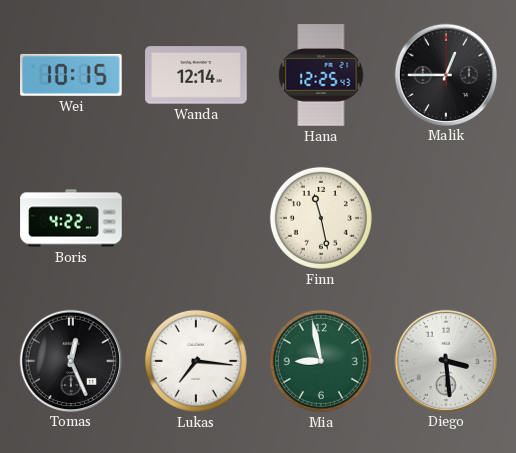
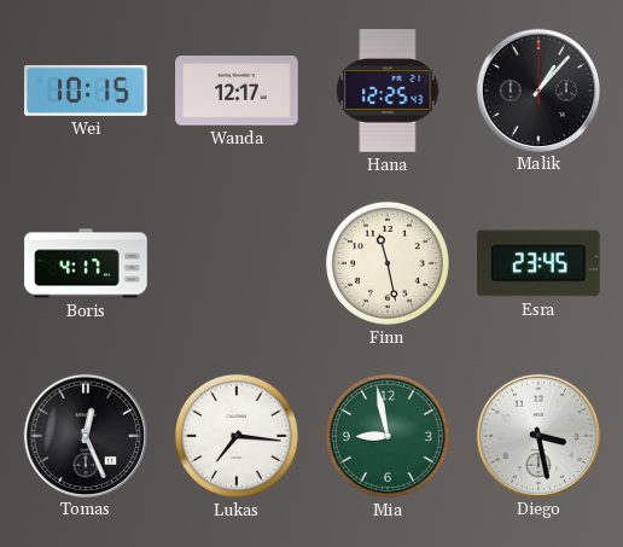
Wanda: 12:14 -> 12:17
Malik: 12:45 -> 1:07
Boris: 4:22 -> 4:17
Esra: none -> 23:45
Diego: 3:29 -> 3:28
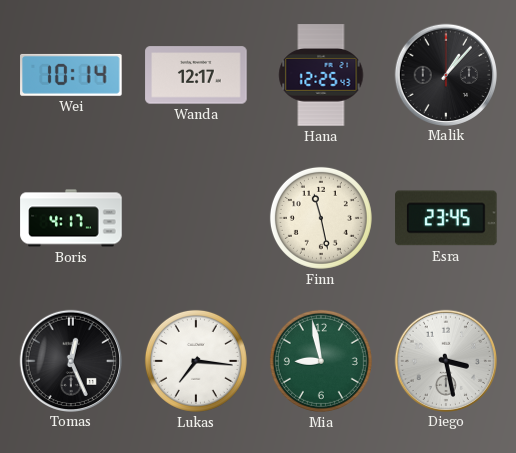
Wei: 10:15 -> 10:14
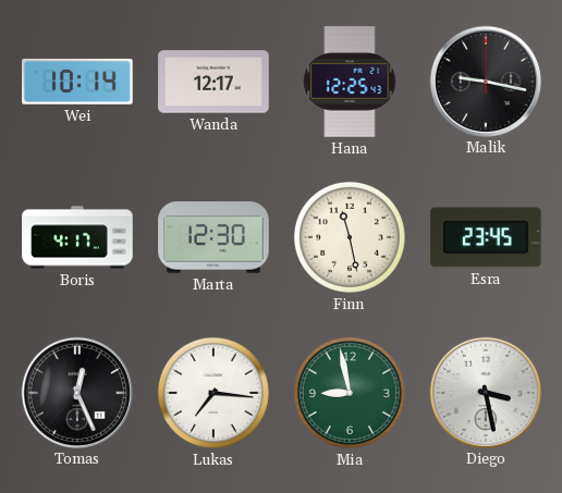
Malik: 1:07 -> 9:17
Marta: none -> 12:30
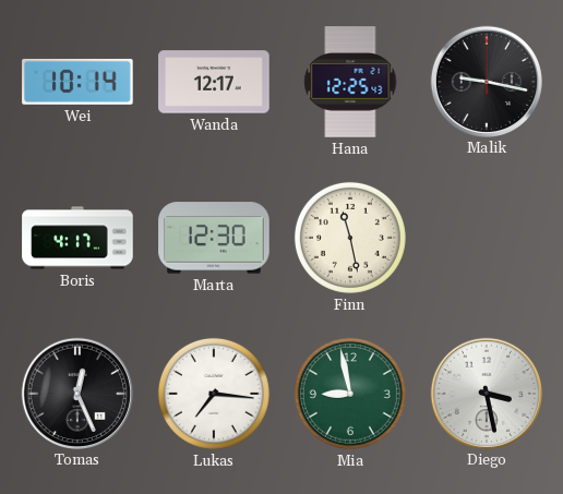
Esra: 23:45 -> none
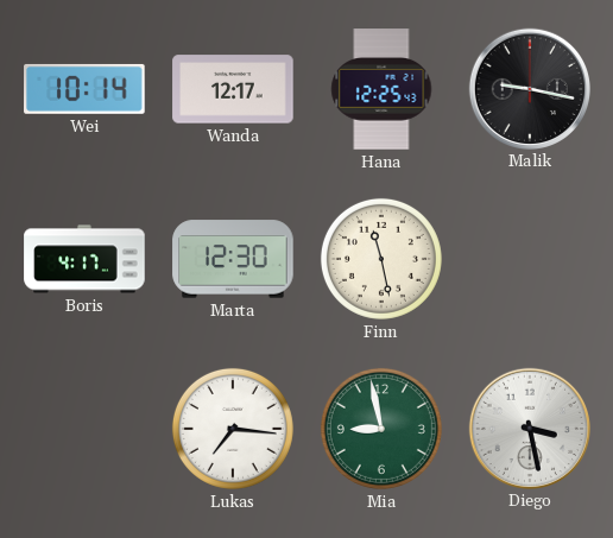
Tomas: 12:26 -> none
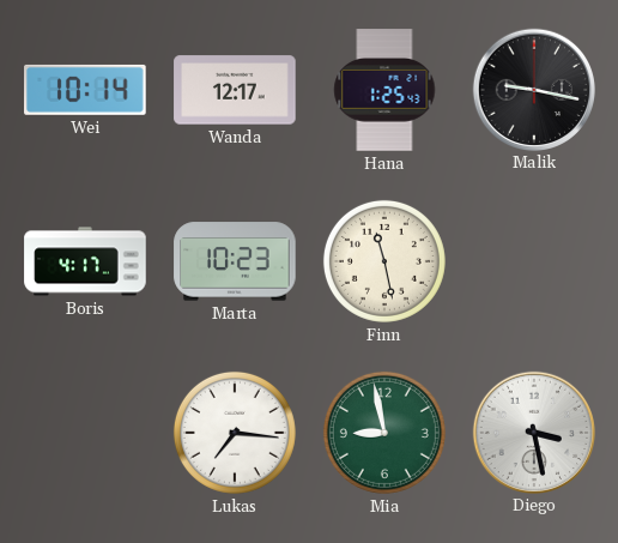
Hana: 12:25 -> 1:25
Marta: 12:30 -> 10:23
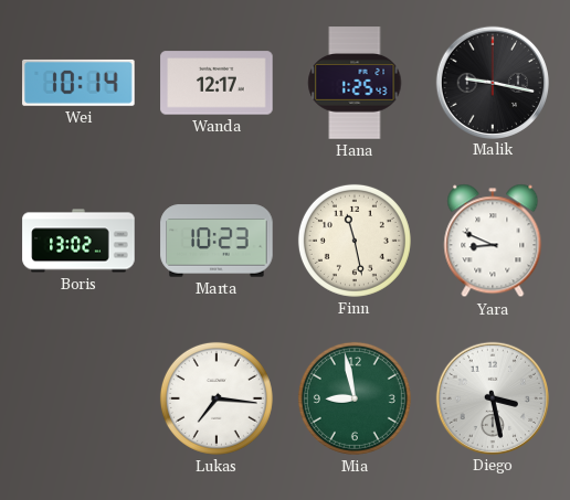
Boris: 4:17 -> 13:02
Yara: none -> 8:49
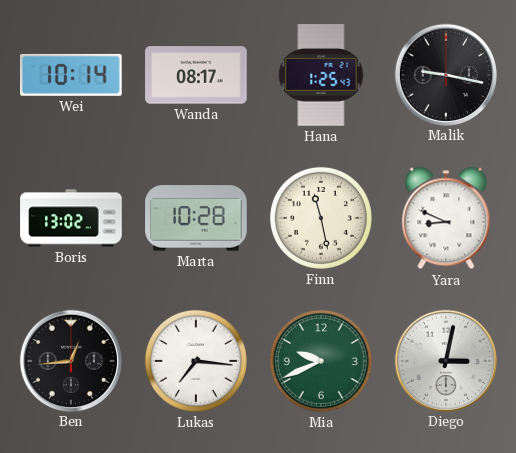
Wanda: 12:17 -> 08:17
Marta: 10:23 -> 10:28
Ben: none -> 12:44
Mia: 8:58 -> 9:41
Diego: 3:28 -> 3:02
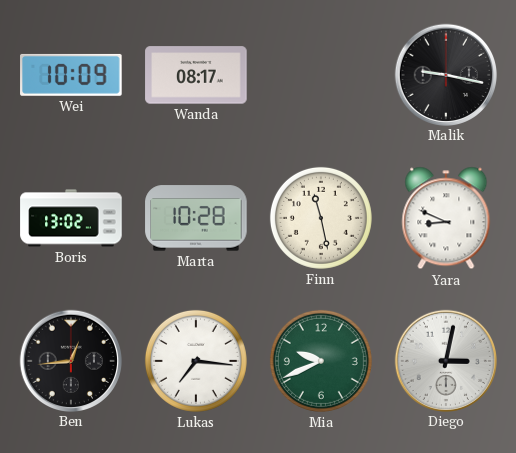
Wei: 10:14 -> 10:09
Hana: 1:25 -> none
